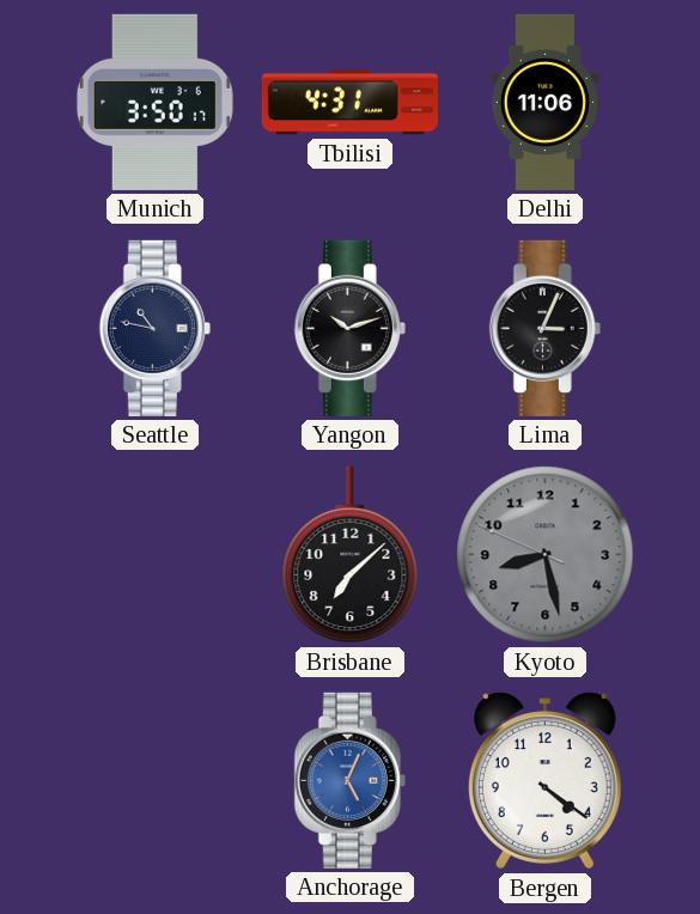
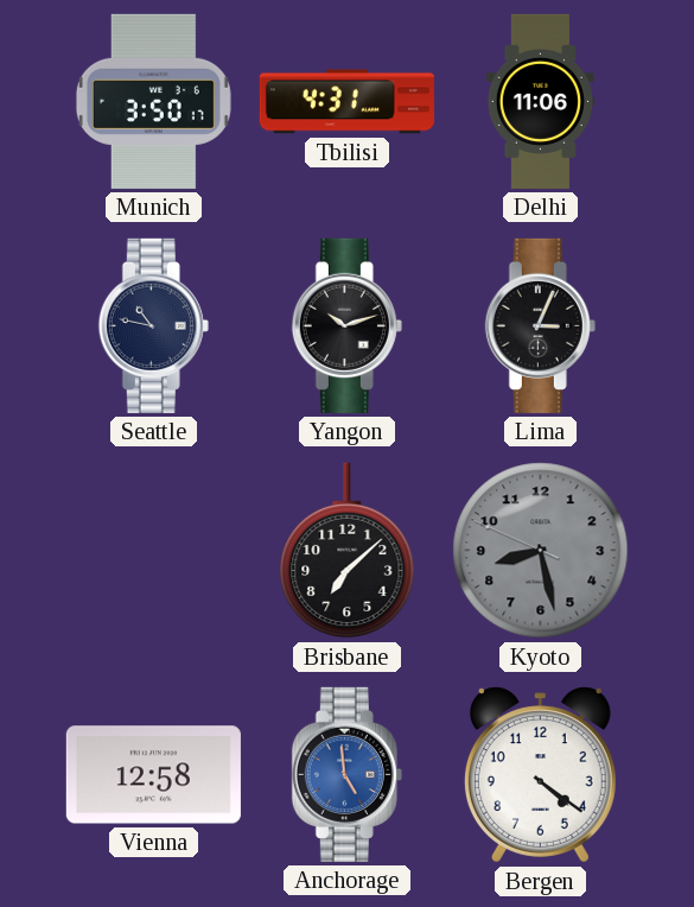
Vienna: none -> 12:58
Anchorage: 5:04 -> 4:59
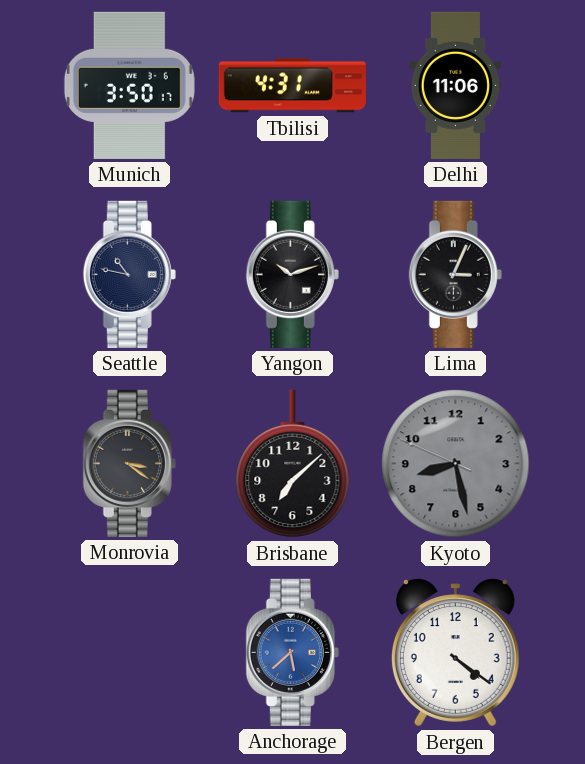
Monrovia: none -> 3:21
Vienna: 12:58 -> none
Anchorage: 4:59 -> 5:38
